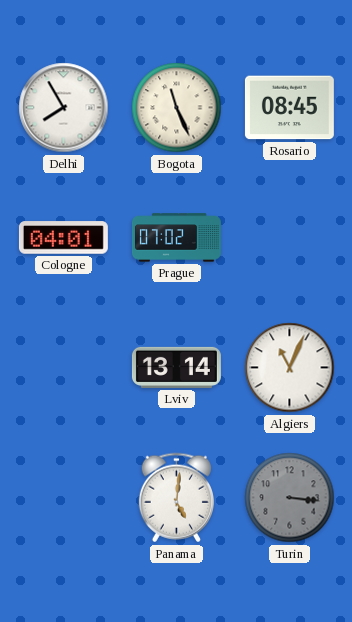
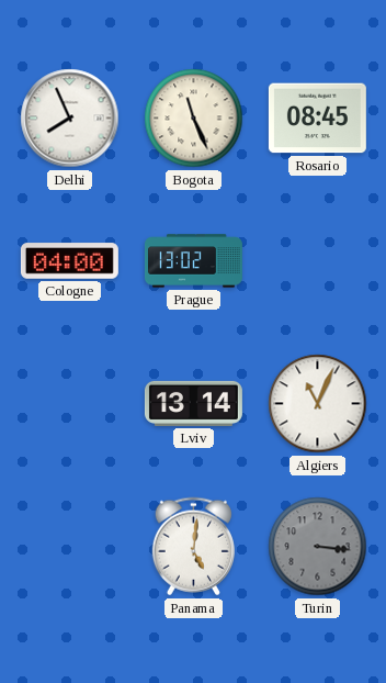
Delhi: 7:55 -> 7:56
Cologne: 04:01 -> 04:00
Prague: 07:02 -> 13:02
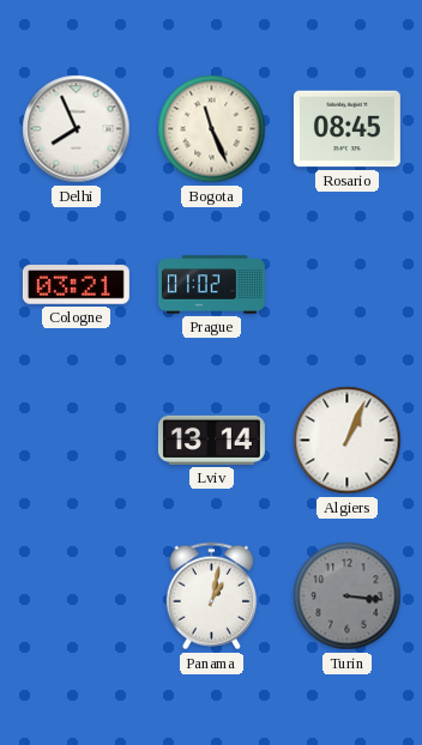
Cologne: 04:00 -> 03:21
Prague: 13:02 -> 01:02
Algiers: 11:04 -> 1:04
Panama: 5:01 -> 1:02
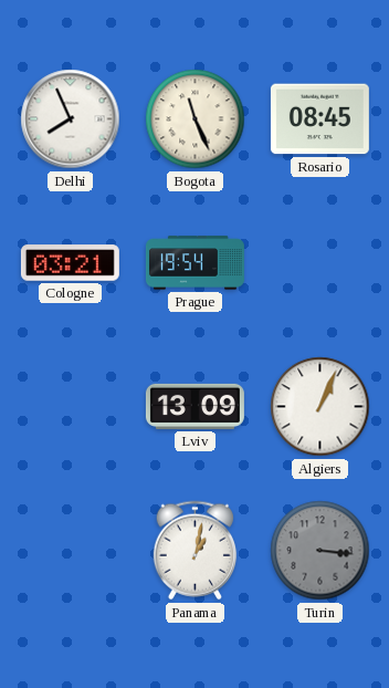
Prague: 01:02 -> 19:54
Lviv: 13:14 -> 13:09
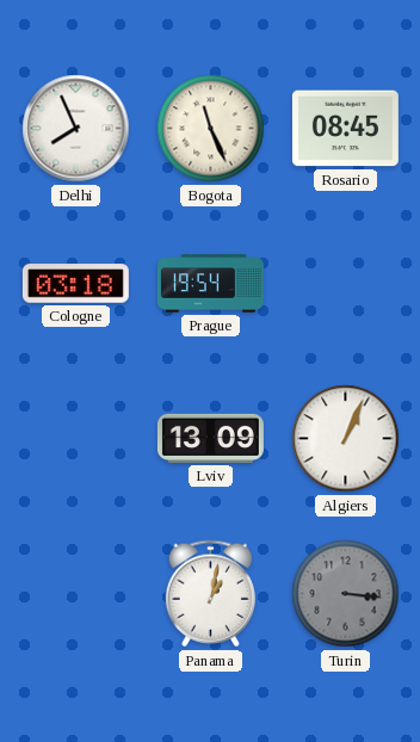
Cologne: 03:21 -> 03:18
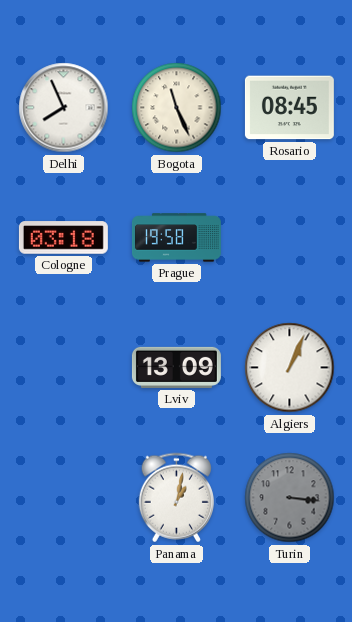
Prague: 19:54 -> 19:58
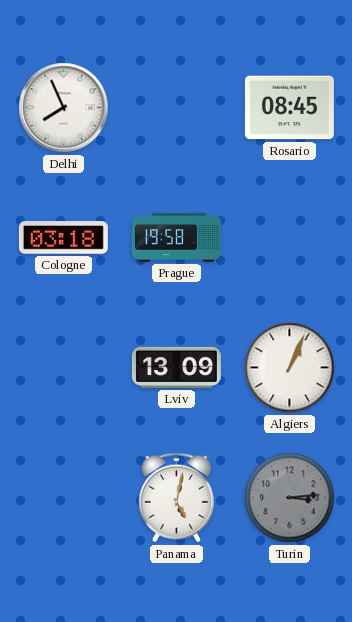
Bogota: 11:26 -> none
Panama: 1:02 -> 5:02
Turin: 3:16 -> 3:14
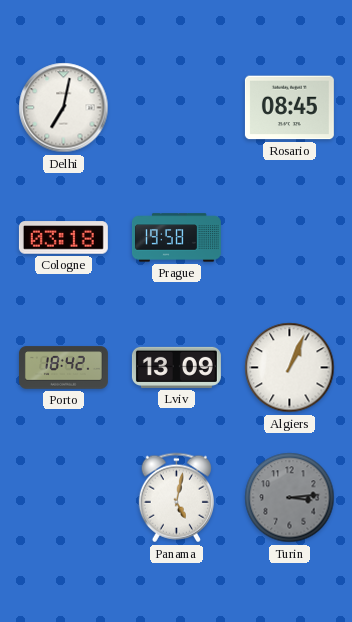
Delhi: 7:56 -> 7:02
Porto: none -> 18:42
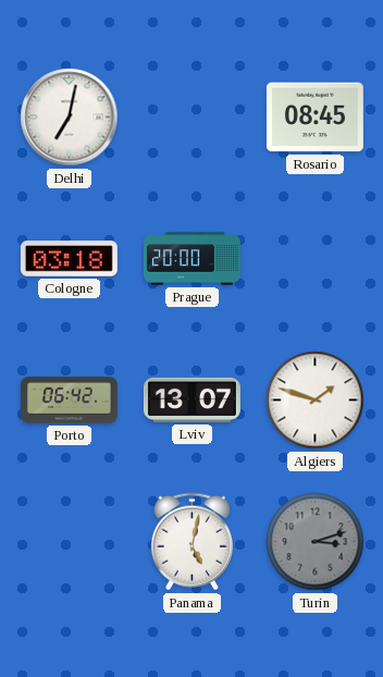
Prague: 19:58 -> 20:00
Porto: 18:42 -> 06:42
Lviv: 13:09 -> 13:07
Algiers: 1:04 -> 1:48
Turin: 3:14 -> 3:12
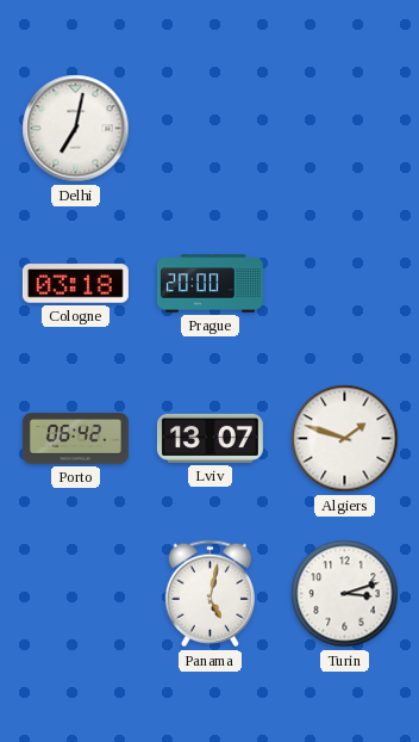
Rosario: 08:45 -> none
Turin dial: grey -> white
